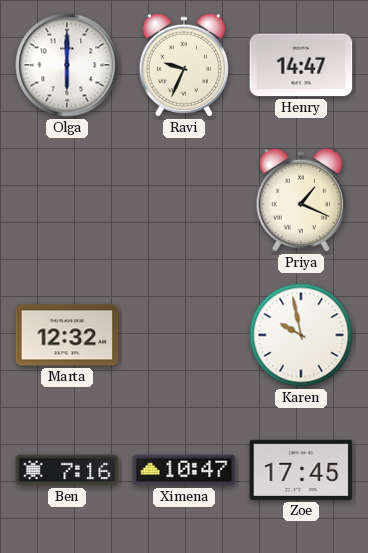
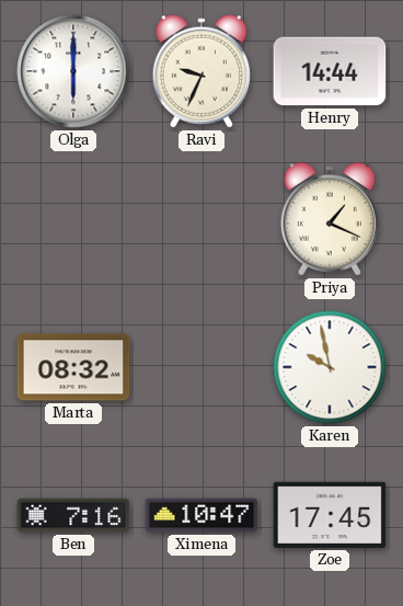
Henry: 14:47 -> 14:44
Marta: 12:32 -> 08:32
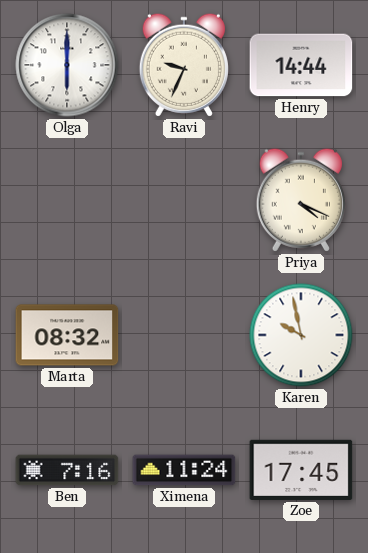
Priya: 1:19 -> 4:19
Ximena: 10:47 -> 11:24
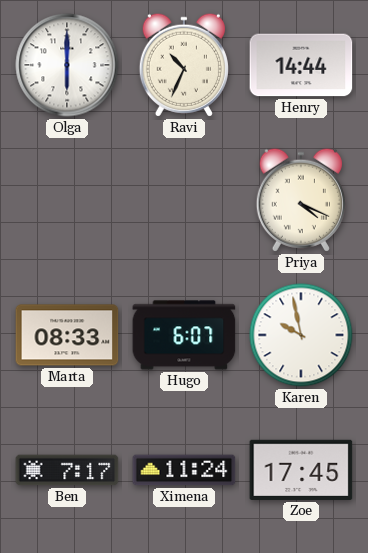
Ravi: 9:34 -> 10:34
Marta: 08:32 -> 08:33
Hugo: none -> 6:07
Ben: 7:16 -> 7:17
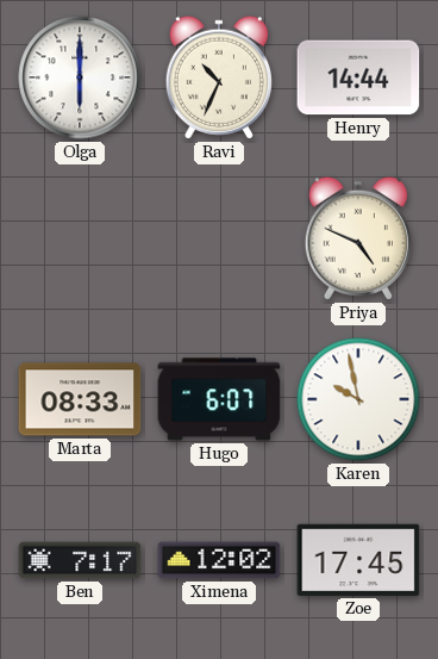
Priya: 4:19 -> 4:49
Ximena: 11:24 -> 12:02
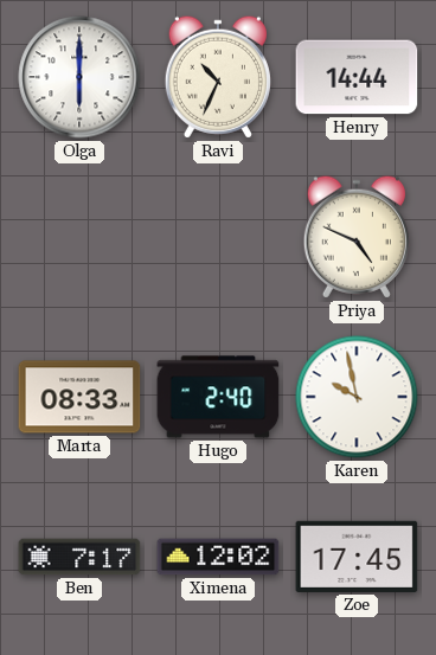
Hugo: 6:07 -> 2:40
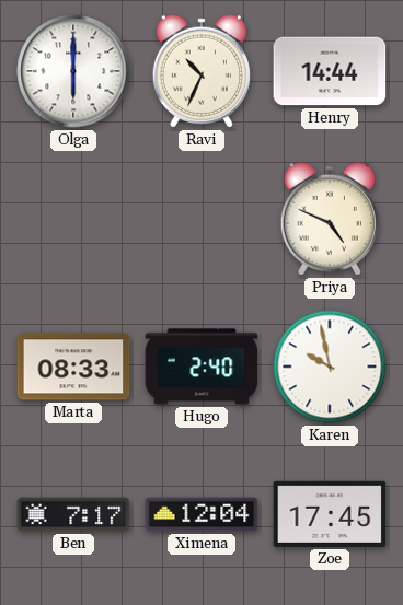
Ximena: 12:02 -> 12:04
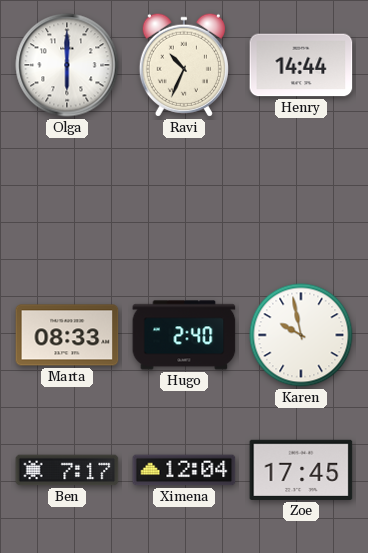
Priya: 4:49 -> none
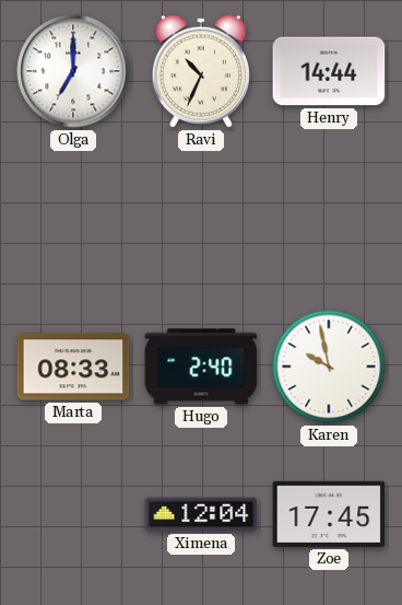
Olga: 6:00 -> 7:00
Ben: 7:17 -> none
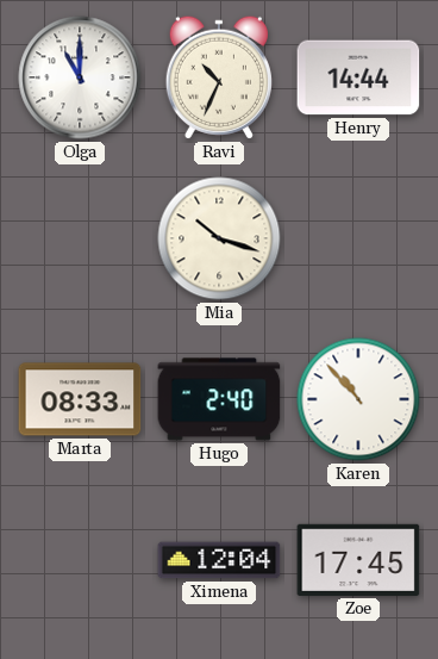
Olga: 7:00 -> 11:00
Mia: none -> 10:18
Karen: 9:58 -> 10:53
